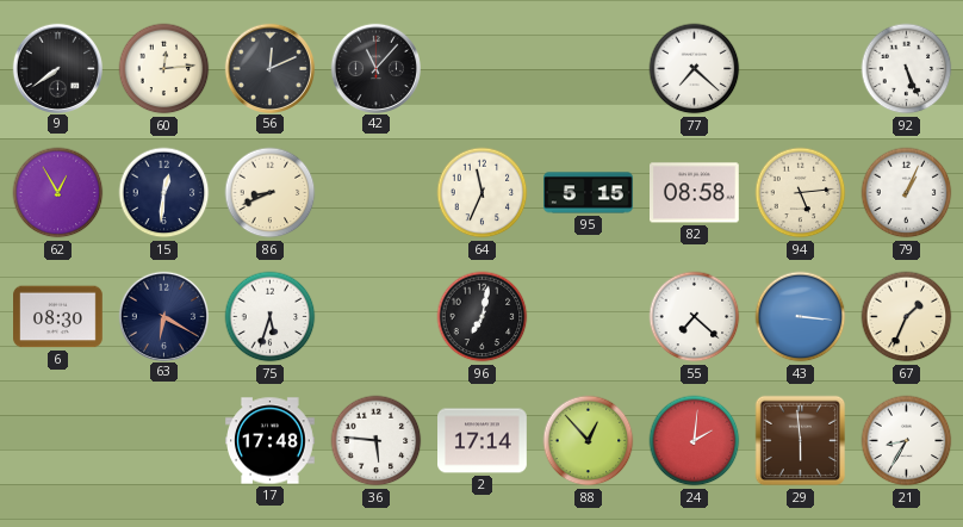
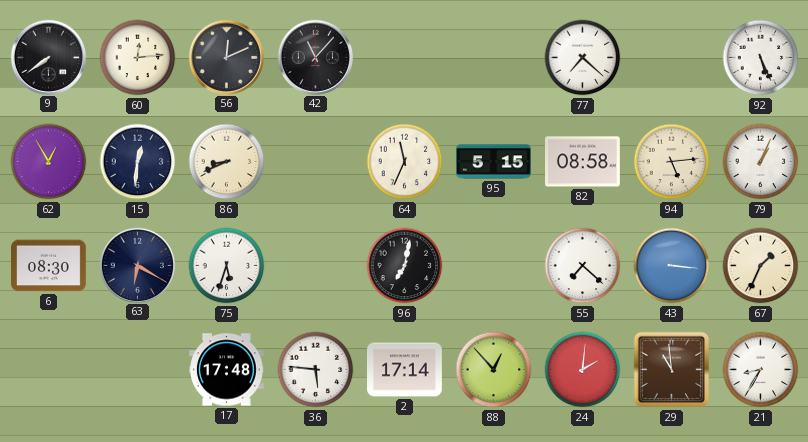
29: 5:59 -> 10:59
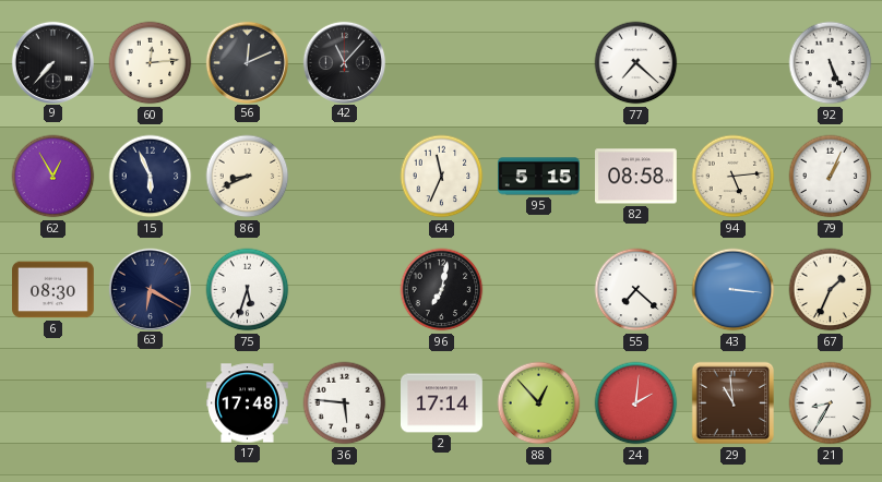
9: 7:39 -> 7:37
15: 12:31 -> 5:56
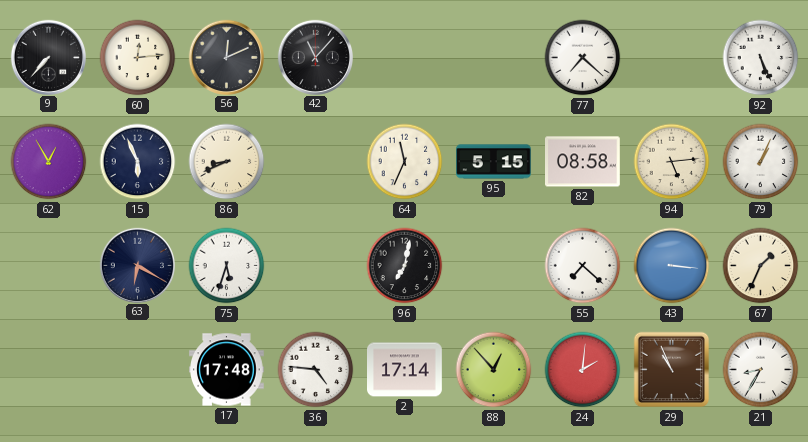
6: 08:30 -> none
36: 5:46 -> 4:46
29: 10:59 -> 10:56
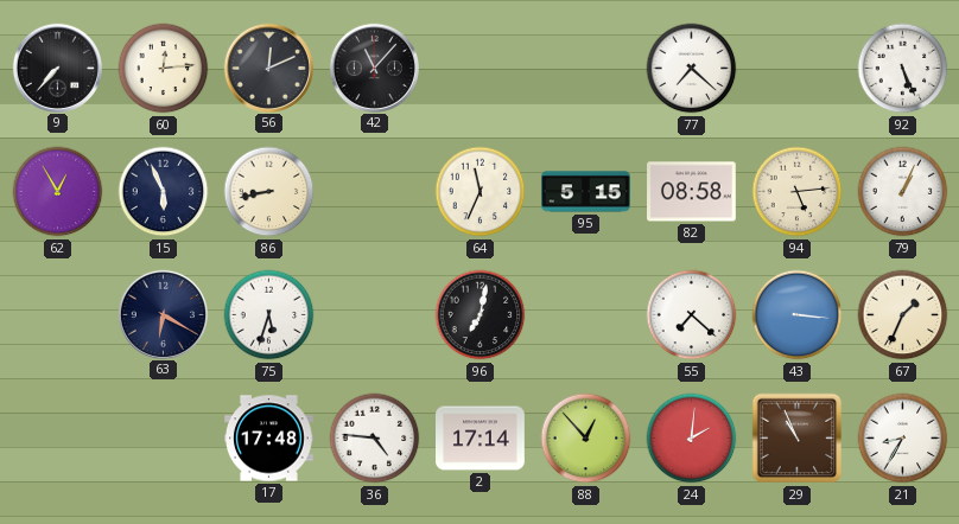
86: 8:41 -> 8:43
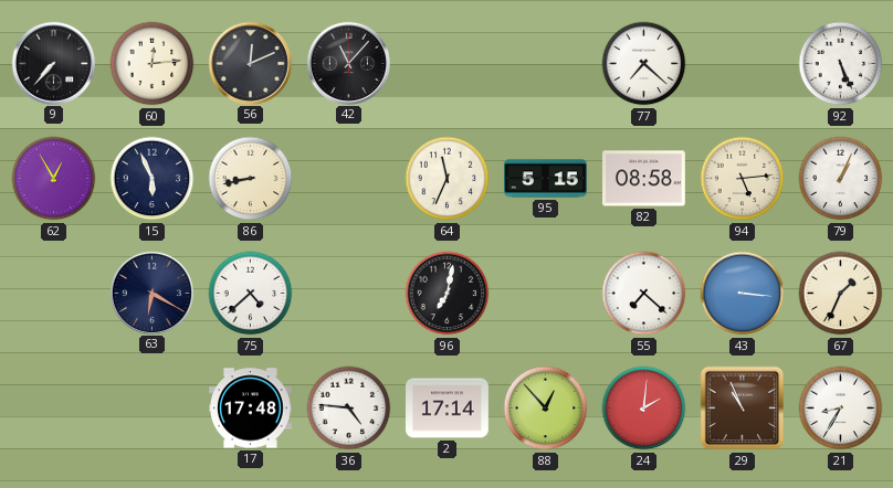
75: 5:33 -> 4:38
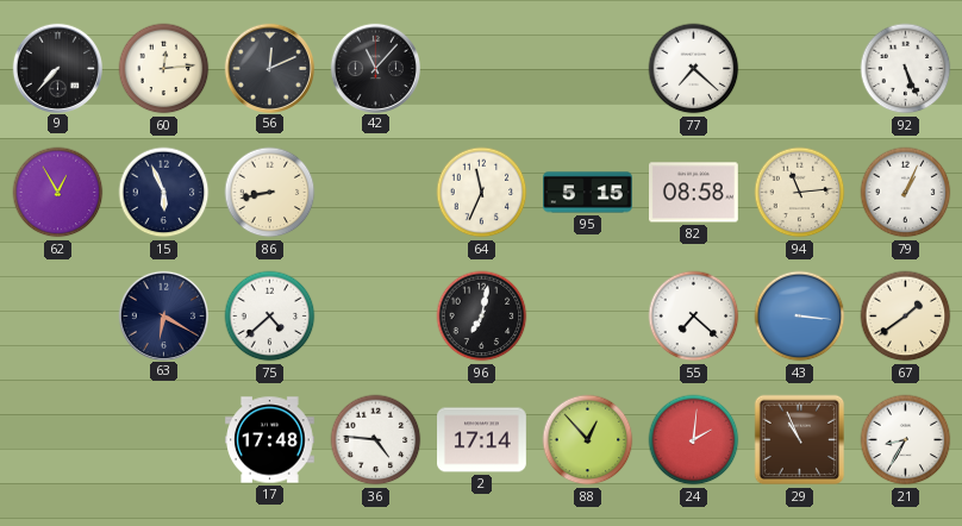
94: 5:14 -> 11:14
67: 1:34 -> 1:39
